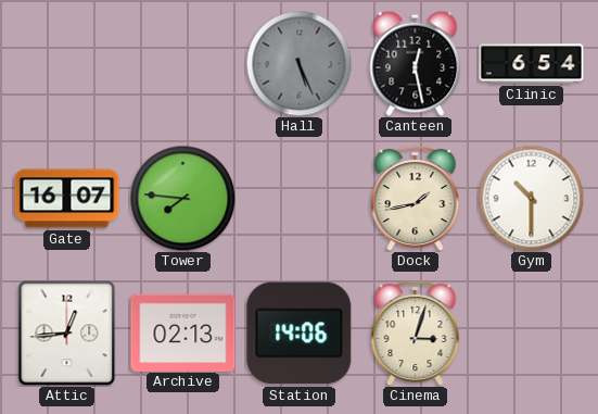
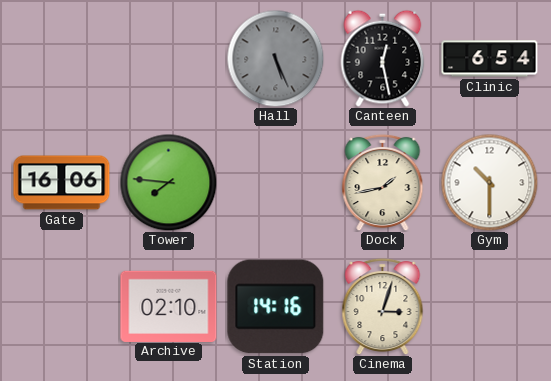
Gate: 16:07 -> 16:06
Attic: 12:44 -> none
Archive: 02:13 -> 02:10
Station: 14:06 -> 14:16
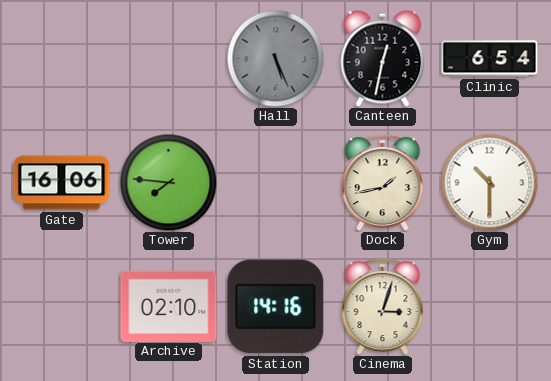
Canteen: 12:28 -> 12:32
